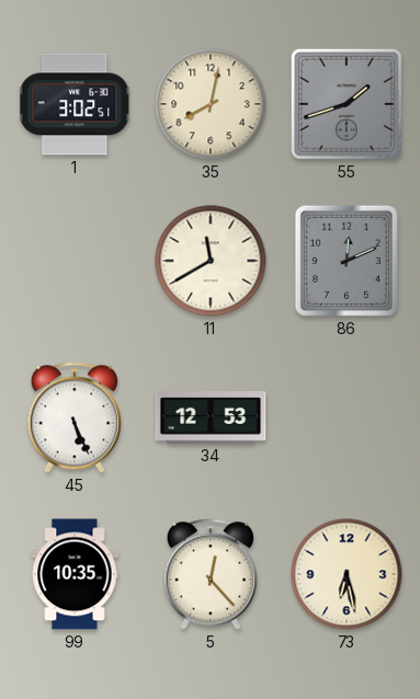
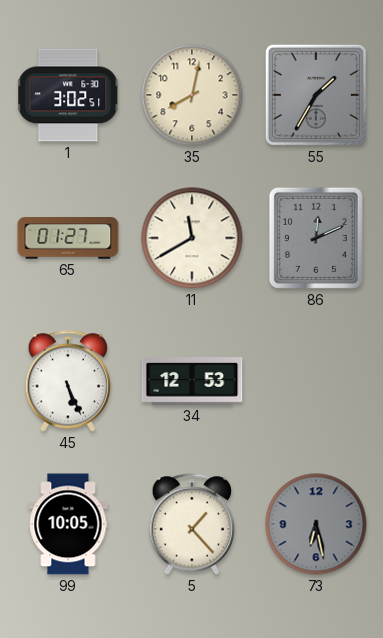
55: 1:42 -> 1:35
65: none -> 01:27
99: 10:35 -> 10:05
5: 12:23 -> 1:23
73 dial: cream -> grey
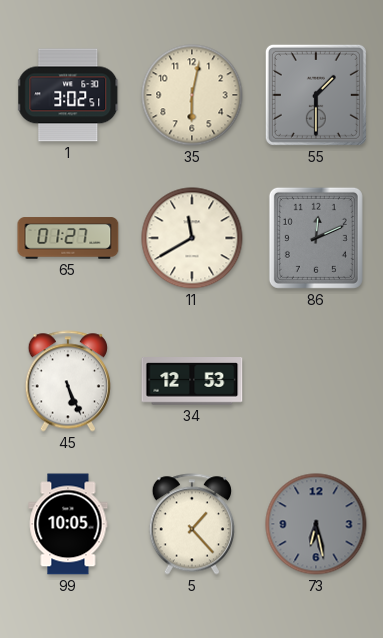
35: 8:02 -> 6:02
55: 1:35 -> 1:30
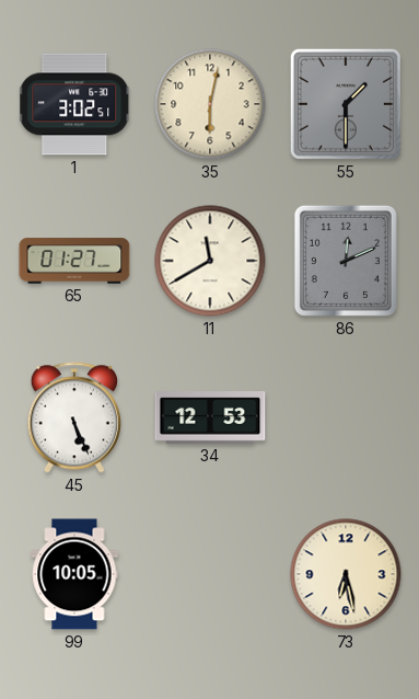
5: 1:23 -> none
73 dial: grey -> cream
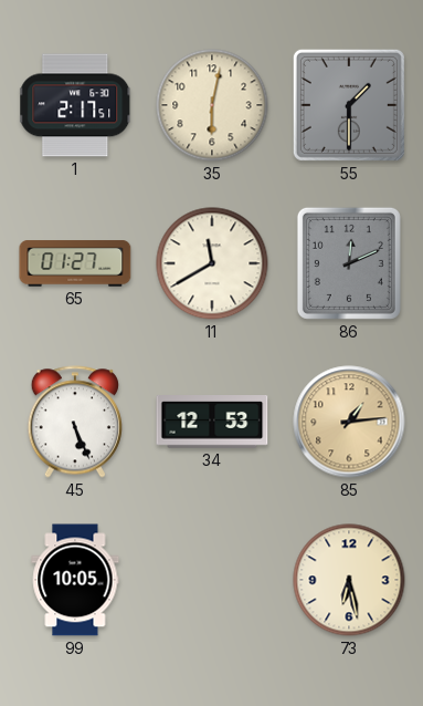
1: 3:02 -> 2:17
85: none -> 1:14
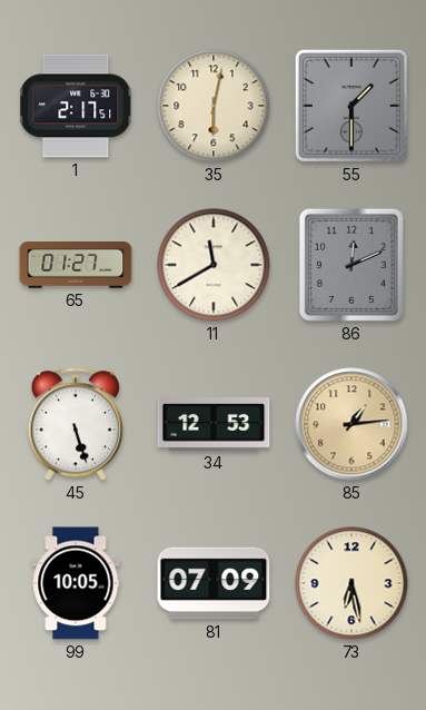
45: 5:26 -> 5:27
81: none -> 07:09
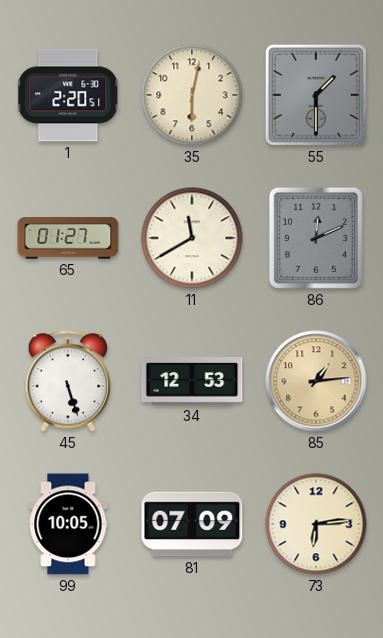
1: 2:17 -> 2:20
73: 6:28 -> 6:14
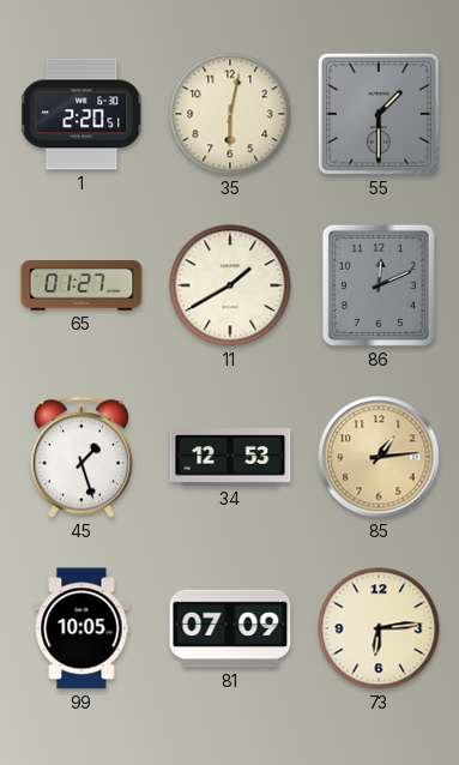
11: 11:40 -> 1:40
45: 5:27 -> 1:27
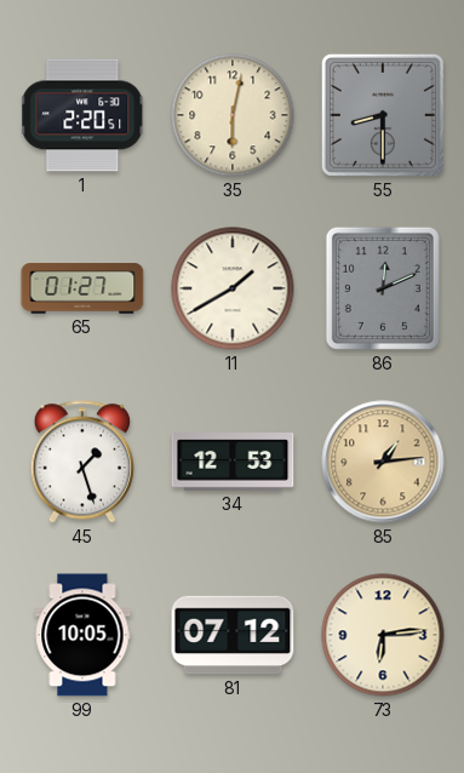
55: 1:30 -> 8:30
81: 07:09 -> 07:12
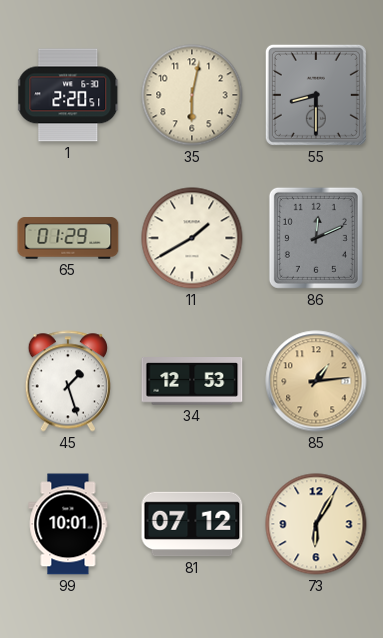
65: 01:27 -> 01:29
99: 10:05 -> 10:01
73: 6:14 -> 6:05
